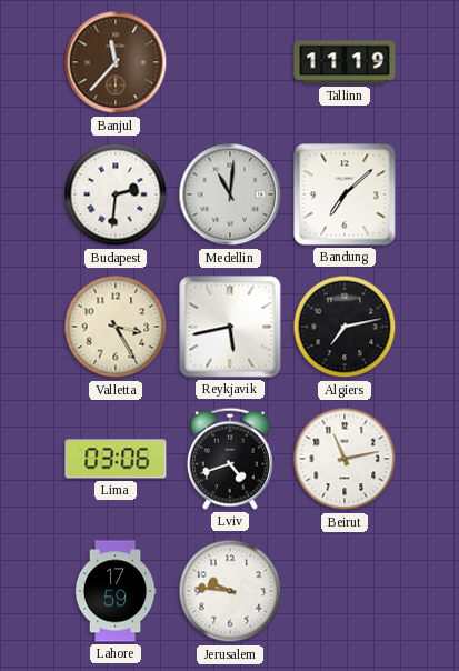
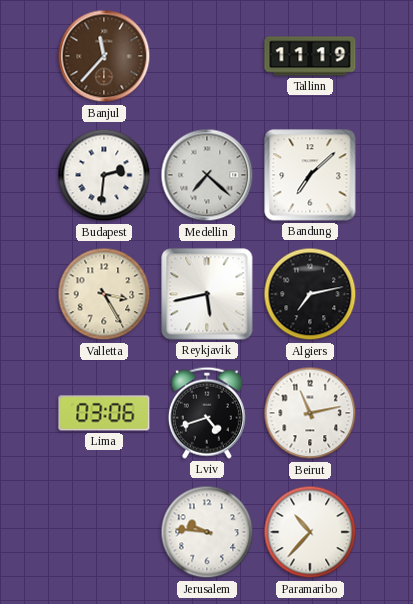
Medellin: 11:01 -> 7:22
Lahore: 17:59 -> none
Paramaribo: none -> 10:37
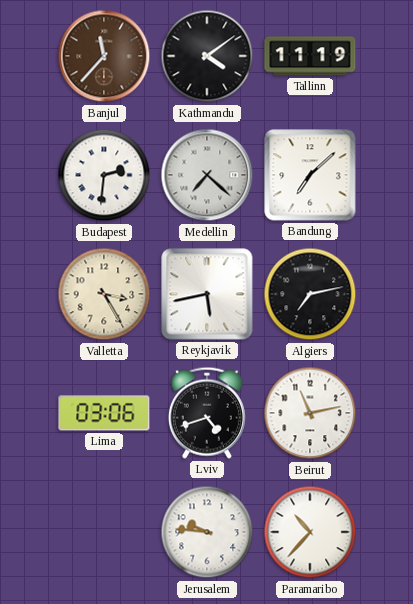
Kathmandu: none -> 4:09
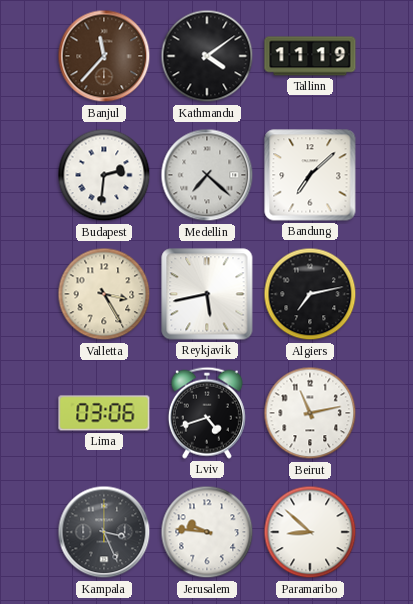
Kampala: none -> 3:26
Paramaribo: 10:37 -> 8:52
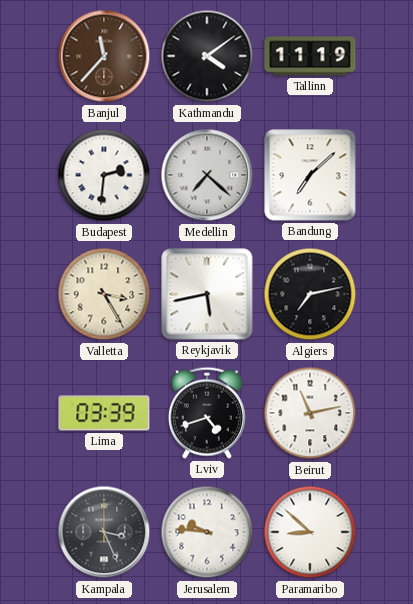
Lima: 03:06 -> 03:39
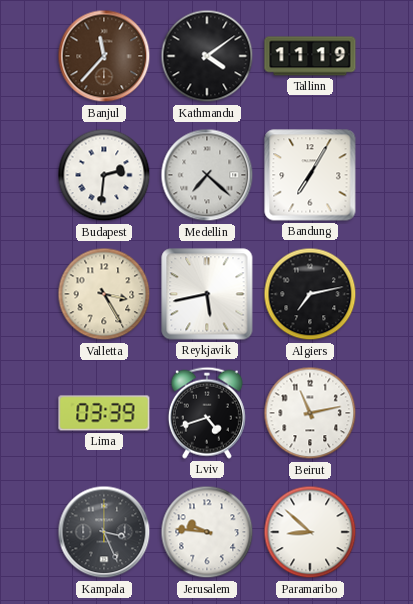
Bandung: 7:08 -> 7:05
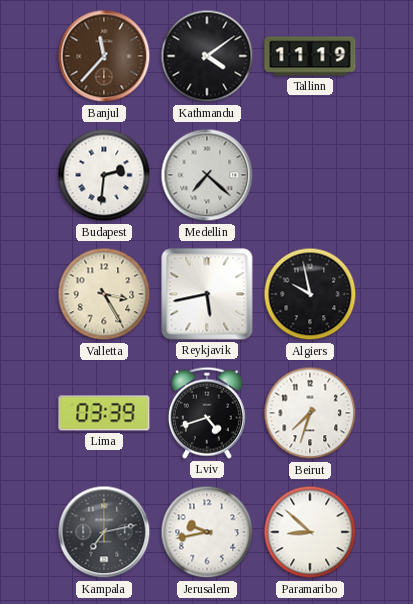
Bandung: 7:05 -> none
Algiers: 7:13 -> 9:58
Beirut: 11:13 -> 7:33
Kampala: 3:26 -> 7:13
Jerusalem: 9:46 -> 9:43
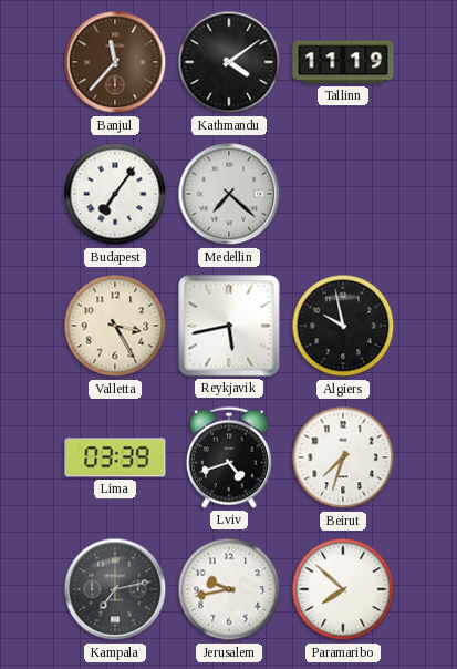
Budapest: 2:31 -> 7:06
Paramaribo: 8:52 -> 7:52
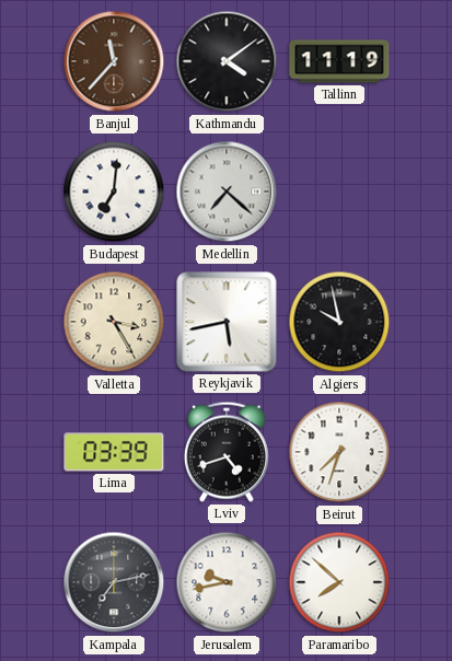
Budapest: 7:06 -> 7:01
